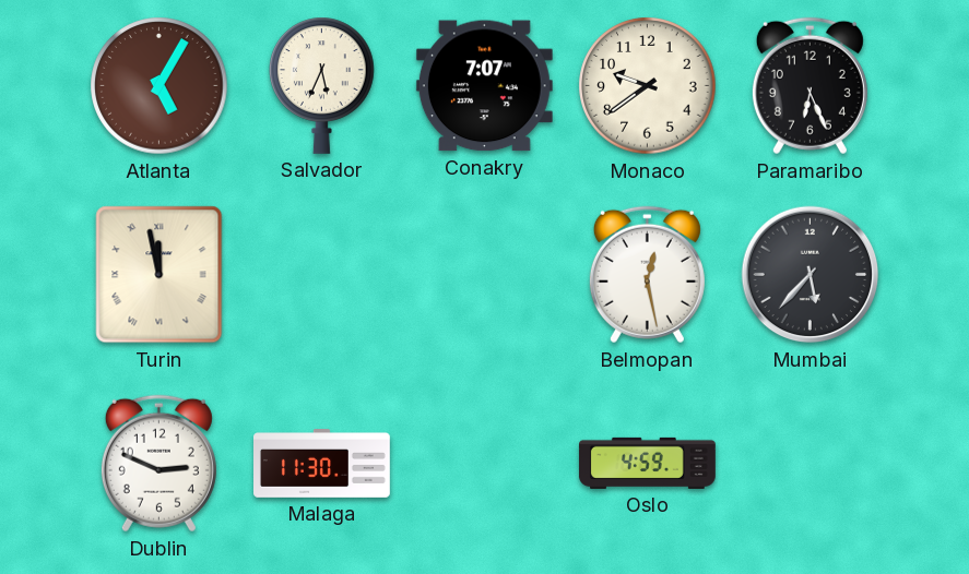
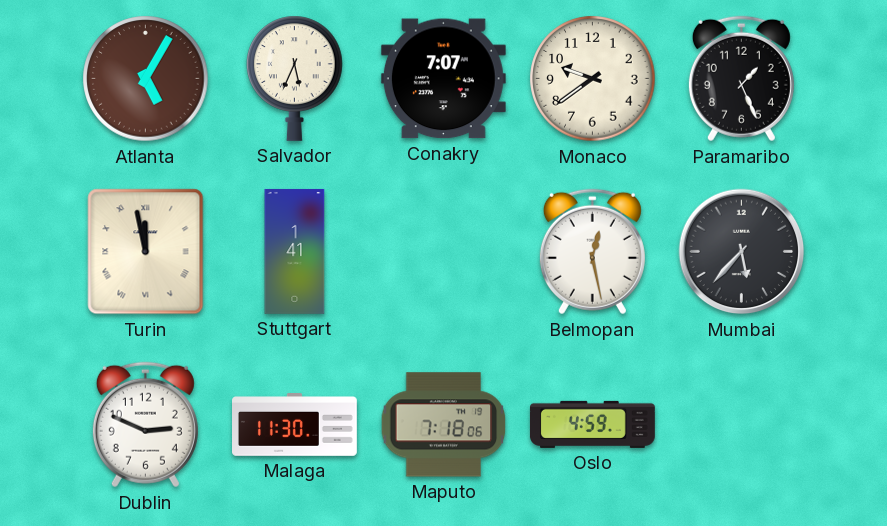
Paramaribo: 6:26 -> 1:26
Stuttgart: none -> 1:41
Maputo: none -> 7:18
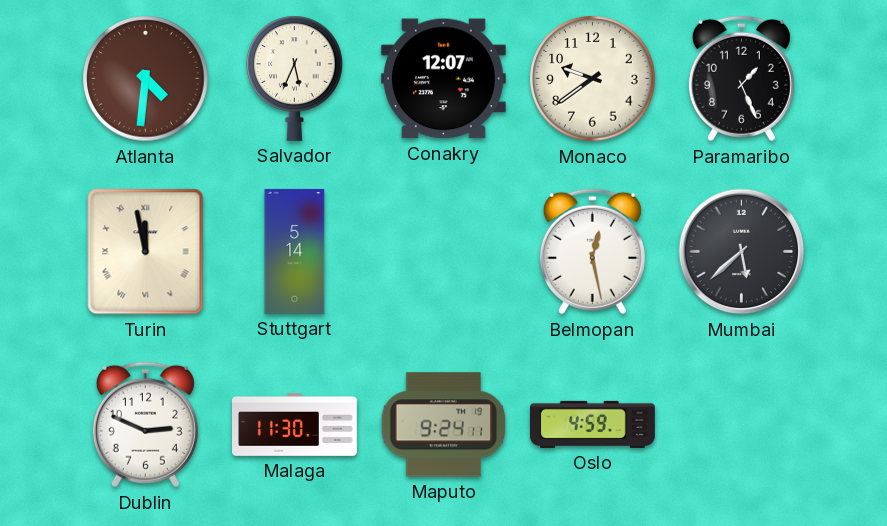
Atlanta: 5:05 -> 4:31
Conakry: 7:07 -> 12:07
Stuttgart: 1:41 -> 5:14
Mumbai: 5:37 -> 5:38
Maputo: 7:18 -> 9:24
